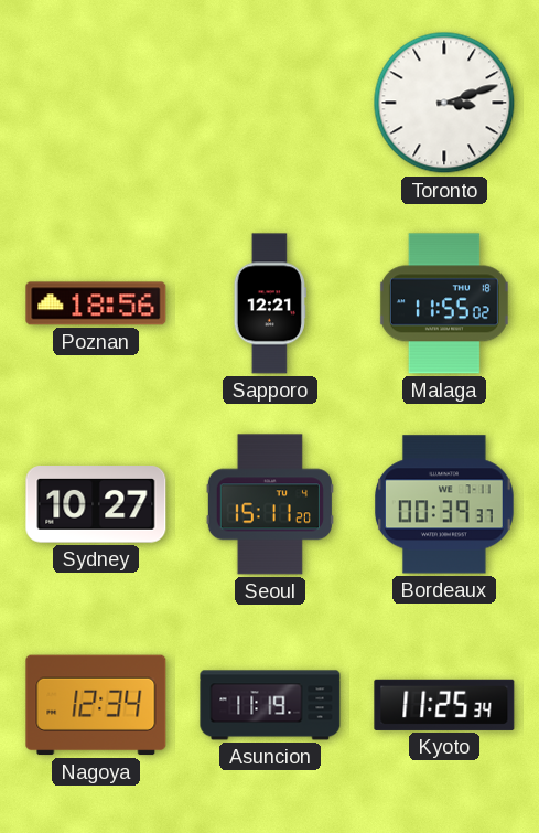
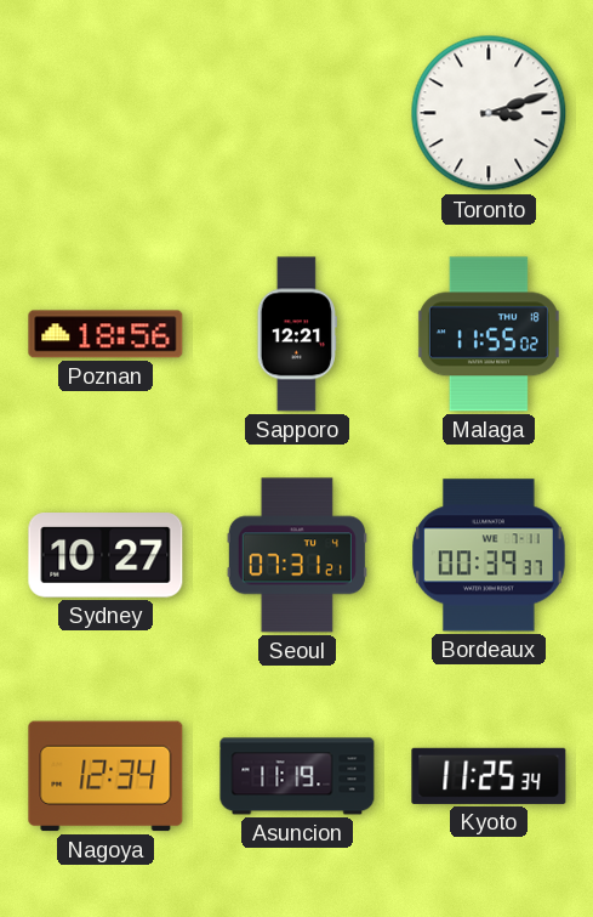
Seoul: 15:11 -> 07:31
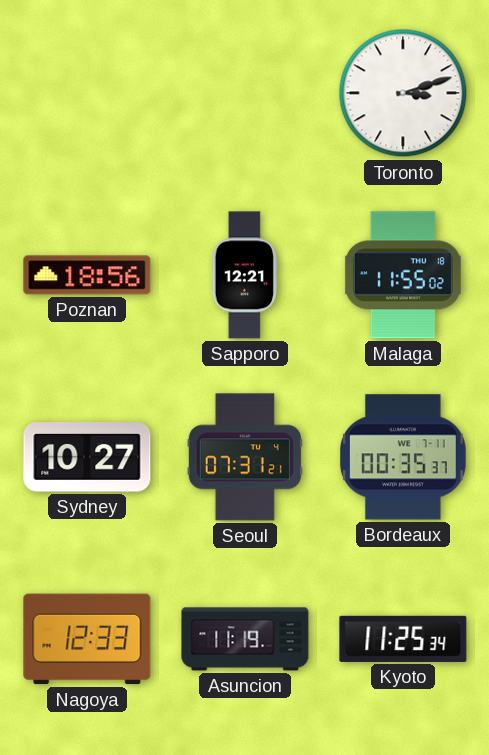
Bordeaux: 00:39 -> 00:35
Nagoya: 12:34 -> 12:33
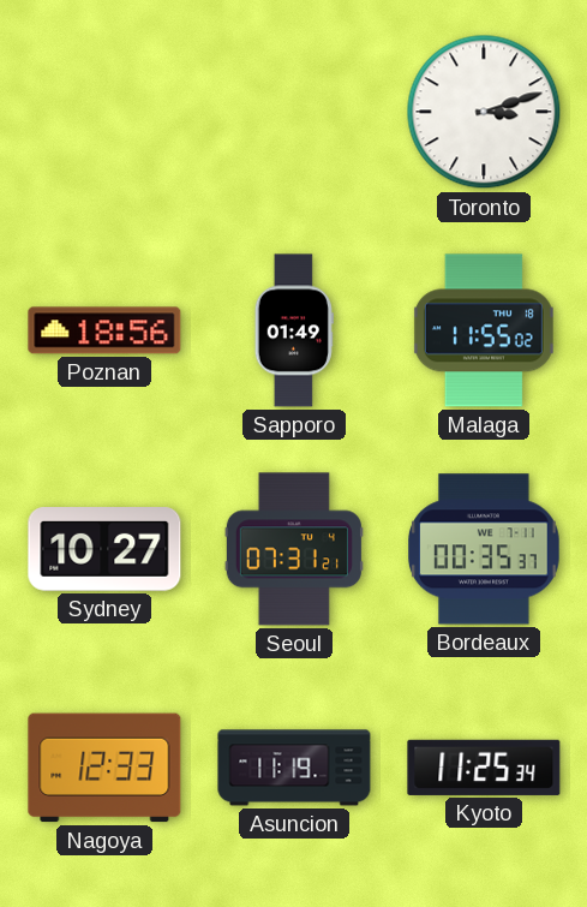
Sapporo: 12:21 -> 01:49
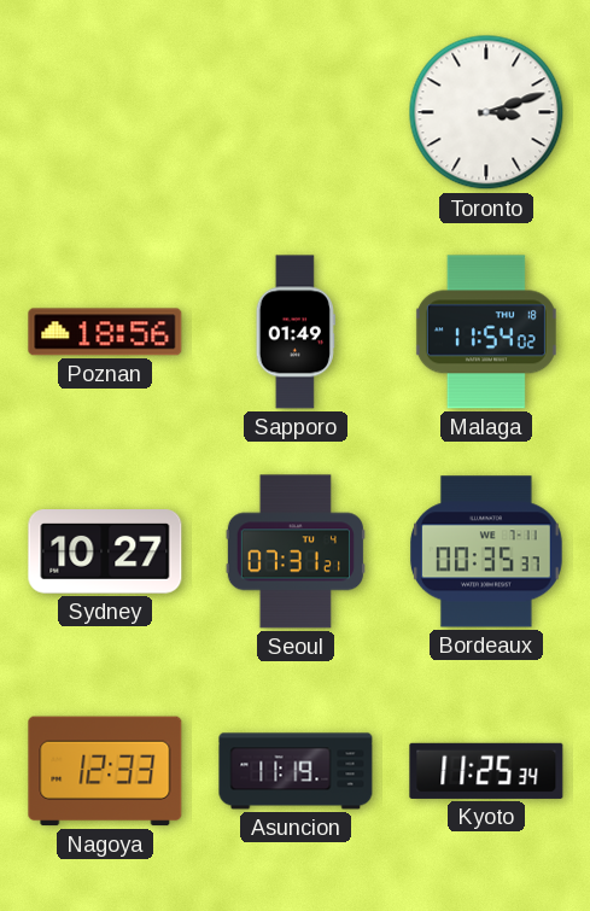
Malaga: 11:55 -> 11:54
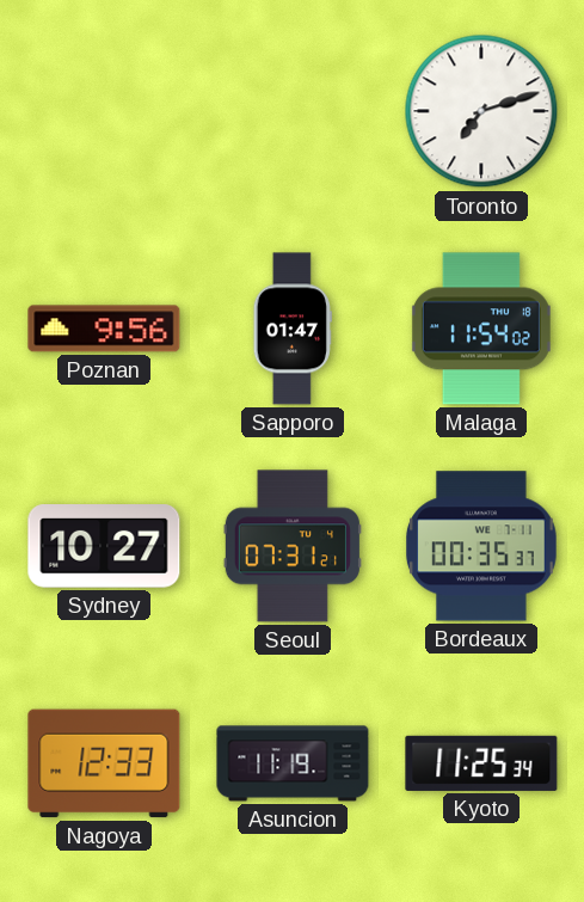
Toronto: 3:12 -> 7:12
Poznan: 18:56 -> 9:56
Sapporo: 01:49 -> 01:47
